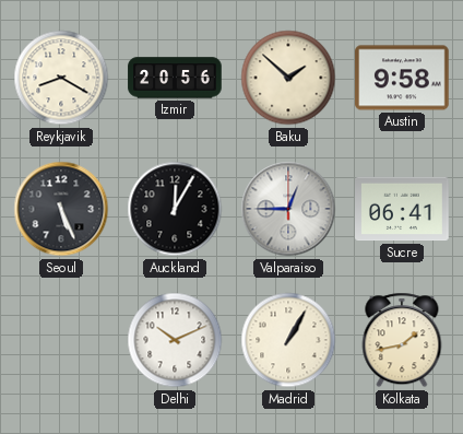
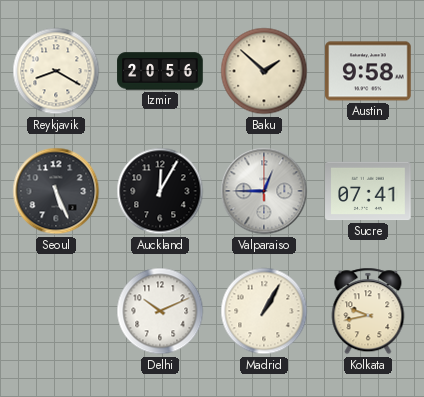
Sucre: 06:41 -> 07:41
Kolkata: 1:43 -> 9:43
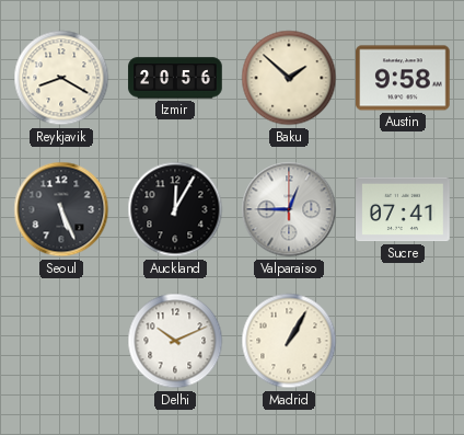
Kolkata: 9:43 -> none
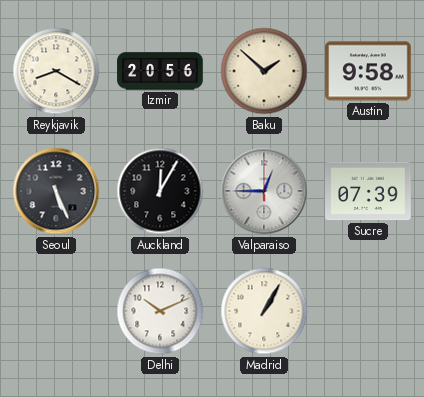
Sucre: 07:41 -> 07:39
